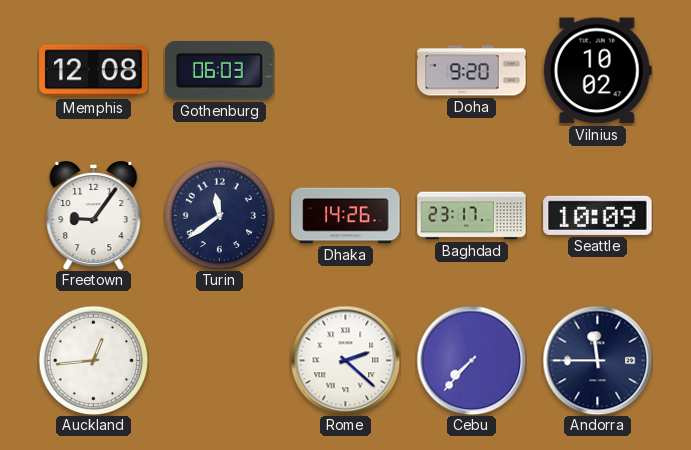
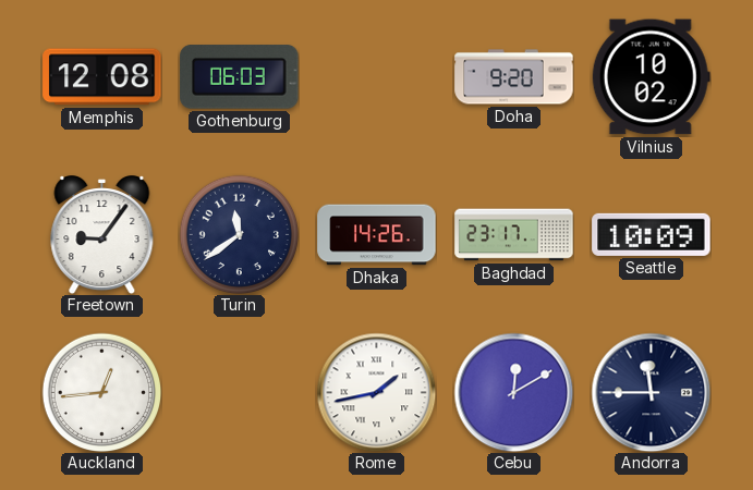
Rome: 2:22 -> 1:43
Cebu: 7:37 -> 12:10
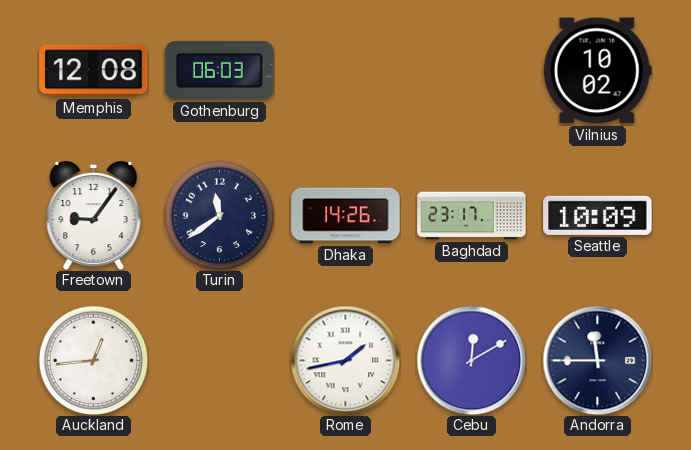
Doha: 9:20 -> none
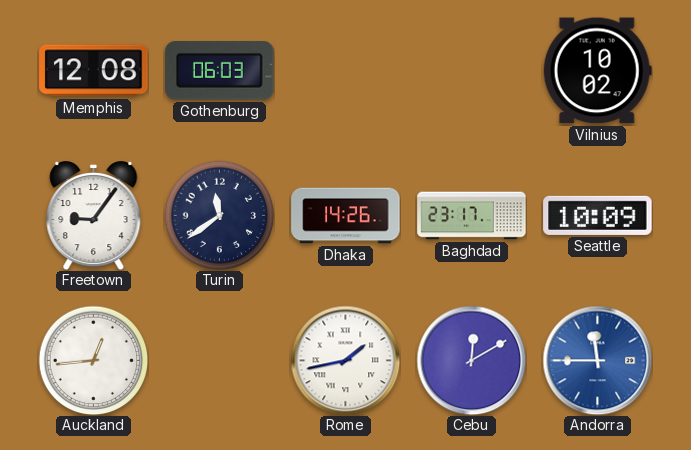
Andorra dial: navy -> blue
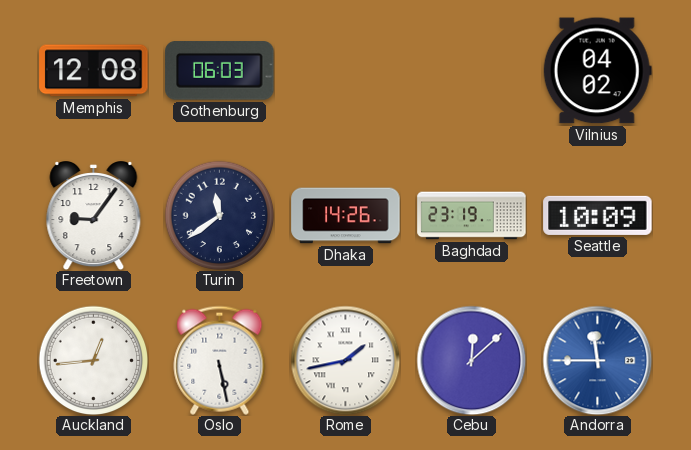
Vilnius: 10:02 -> 04:02
Baghdad: 23:17 -> 23:19
Oslo: none -> 5:28
Cebu: 12:10 -> 12:08
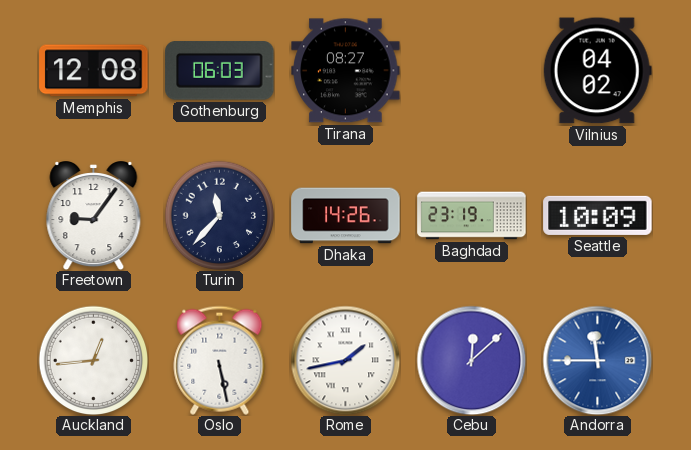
Tirana: none -> 08:27
Turin: 11:39 -> 11:37
